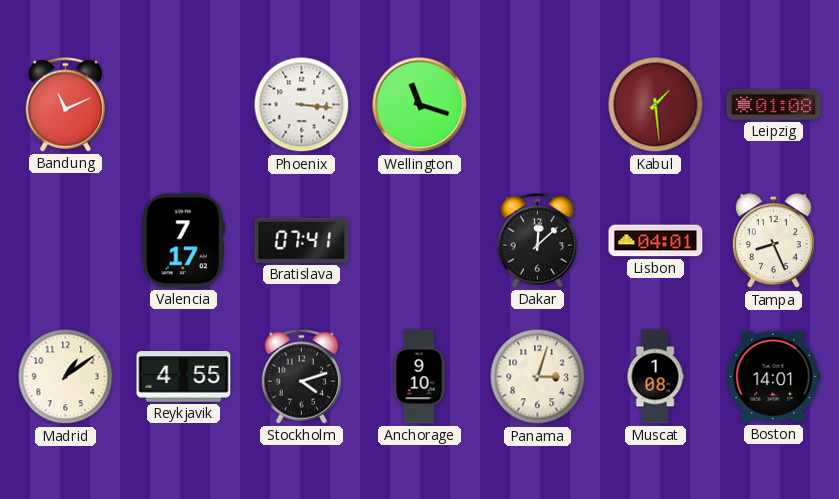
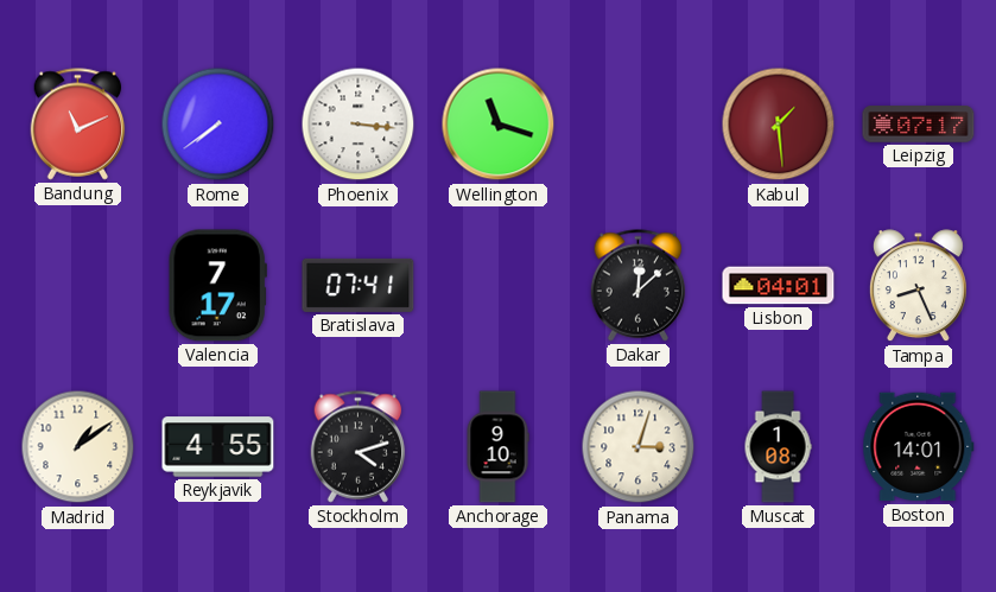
Rome: none -> 7:39
Leipzig: 01:08 -> 07:17
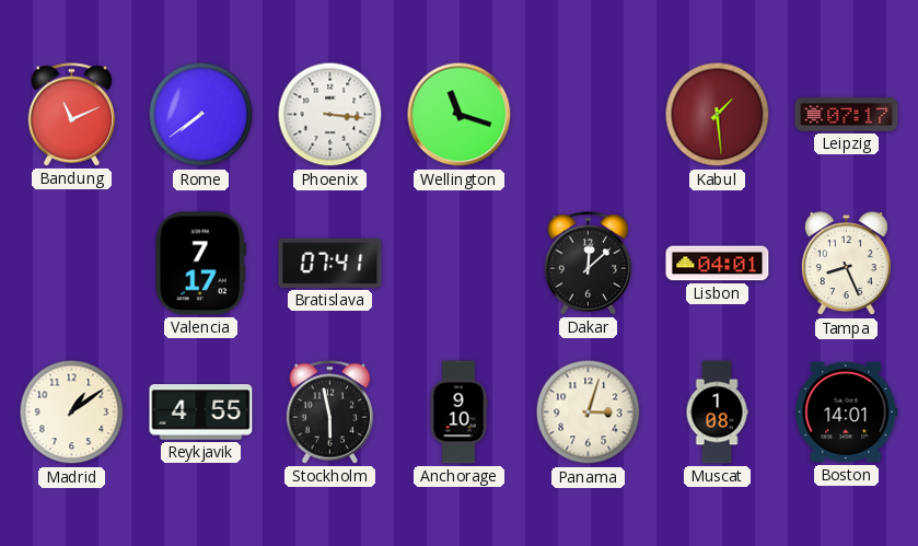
Stockholm: 4:12 -> 5:58
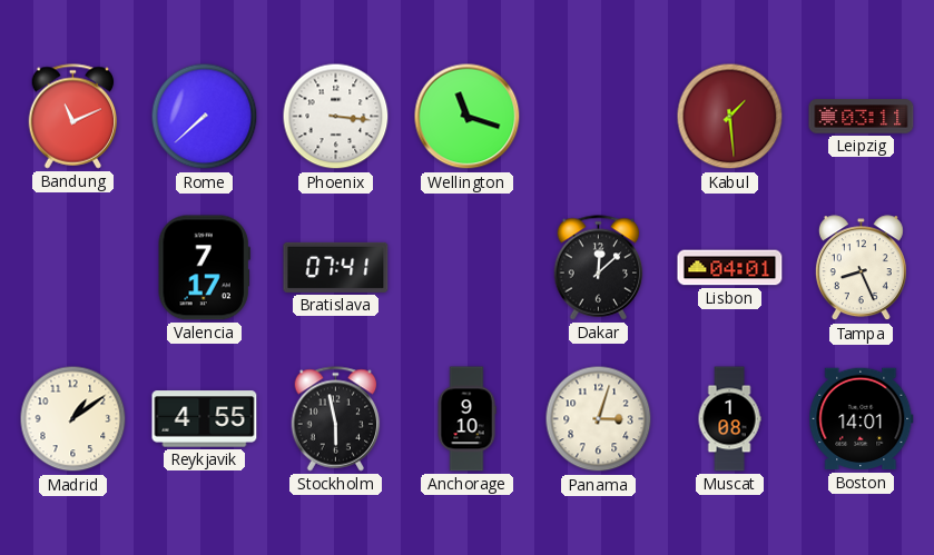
Rome: 7:39 -> 7:38
Leipzig: 07:17 -> 03:11
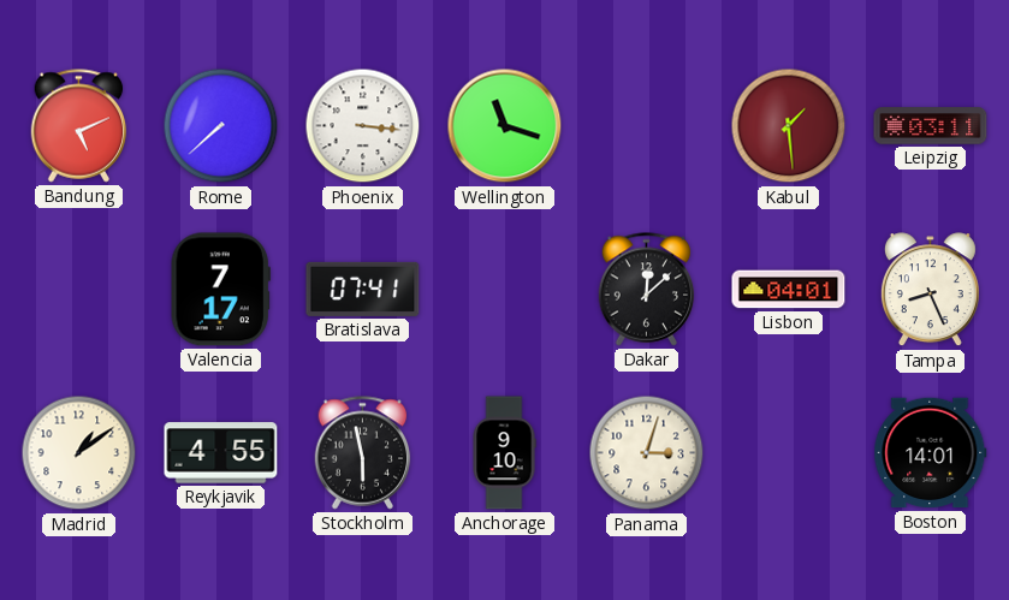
Bandung: 11:11 -> 5:11
Muscat: 1:08 -> none
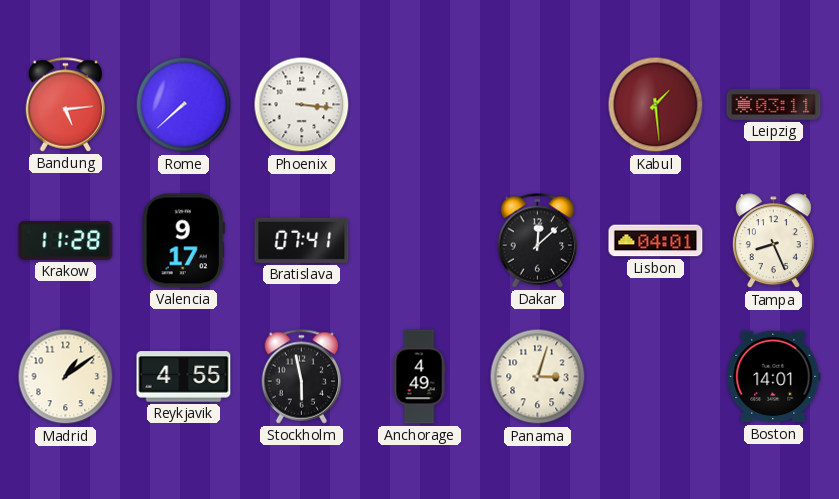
Bandung: 5:11 -> 5:14
Wellington: 11:18 -> none
Krakow: none -> 11:28
Valencia: 7:17 -> 9:17
Anchorage: 9:10 -> 4:49
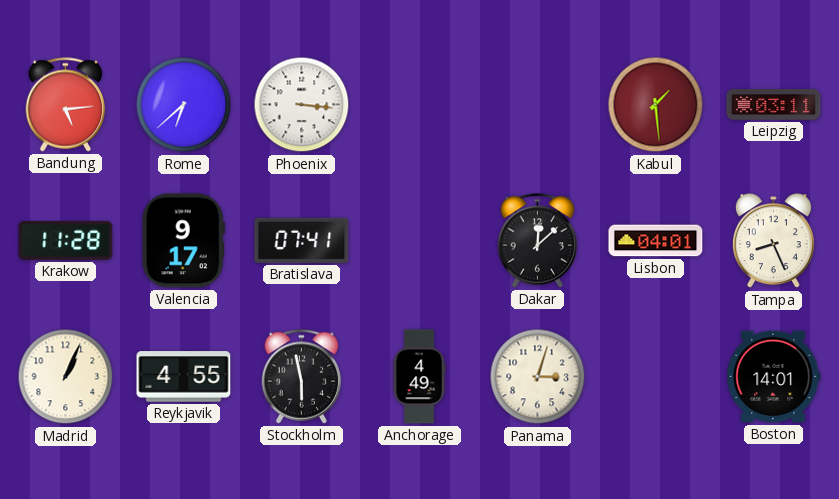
Rome: 7:38 -> 6:38
Madrid: 1:09 -> 1:04
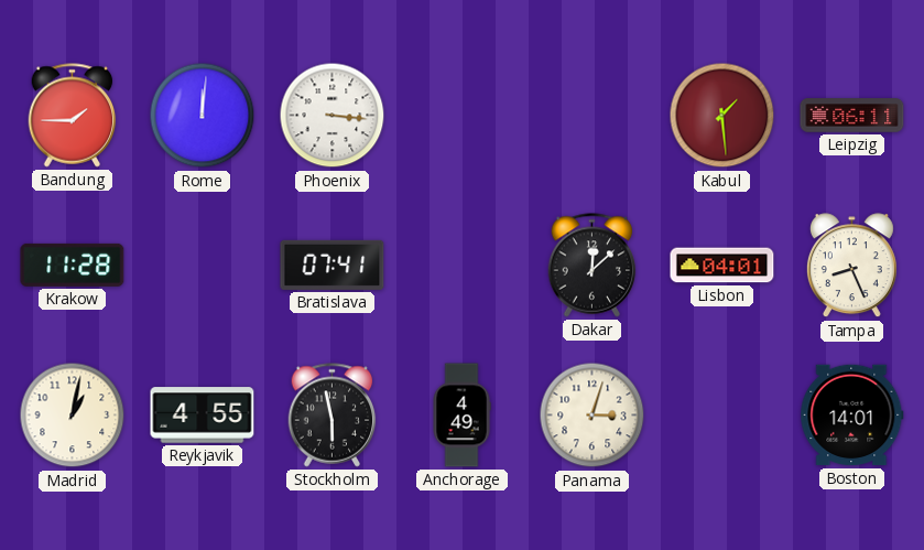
Bandung: 5:14 -> 1:45
Rome: 6:38 -> 12:01
Leipzig: 03:11 -> 06:11
Valencia: 9:17 -> none
Madrid: 1:04 -> 1:02
